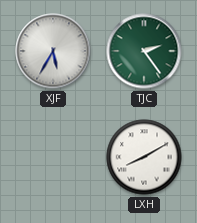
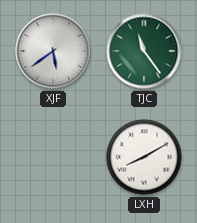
XJF: 5:35 -> 5:39
TJC: 2:24 -> 11:24
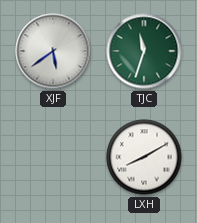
TJC: 11:24 -> 11:33
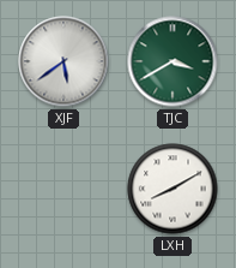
TJC: 11:33 -> 3:40
